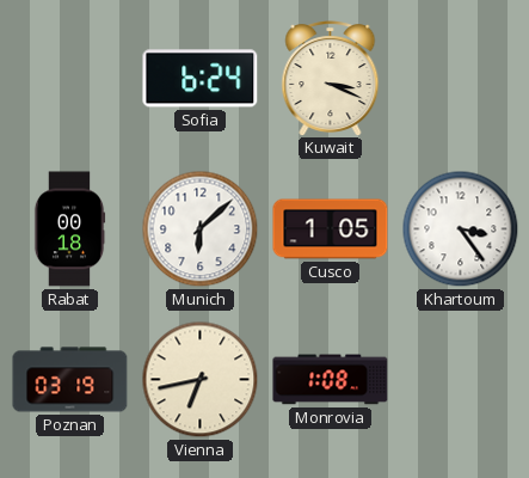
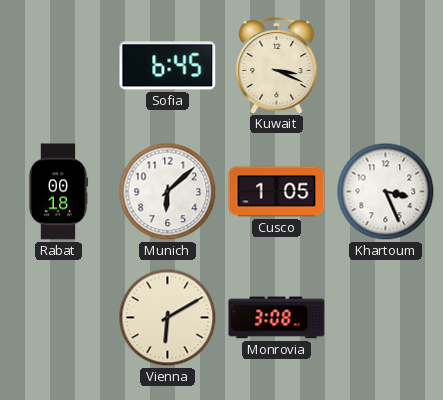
Sofia: 6:24 -> 6:45
Khartoum: 3:24 -> 3:26
Poznan: 03:19 -> none
Vienna: 6:43 -> 6:10
Monrovia: 1:08 -> 3:08
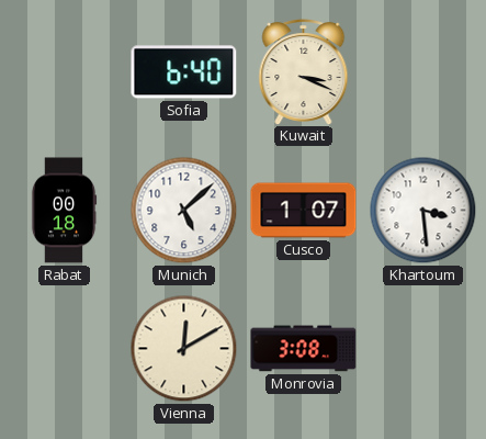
Sofia: 6:45 -> 6:40
Munich: 6:08 -> 5:08
Cusco: 1:05 -> 1:07
Khartoum: 3:26 -> 3:29
Vienna: 6:10 -> 12:10
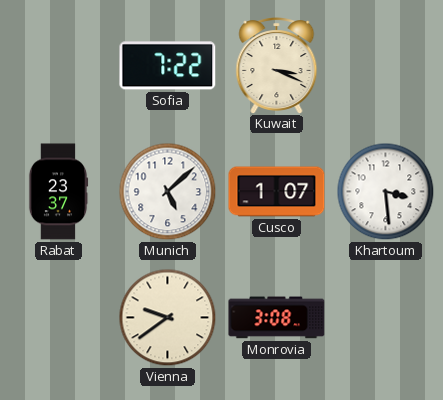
Sofia: 6:40 -> 7:22
Rabat: 00:18 -> 23:37
Vienna: 12:10 -> 9:39
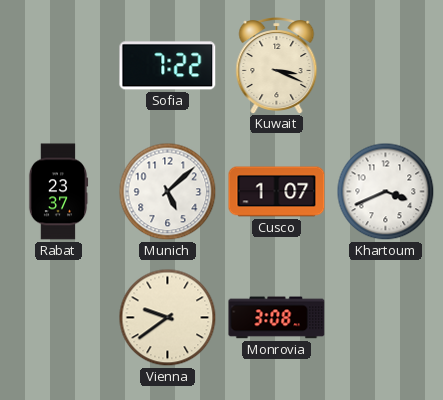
Khartoum: 3:29 -> 3:41
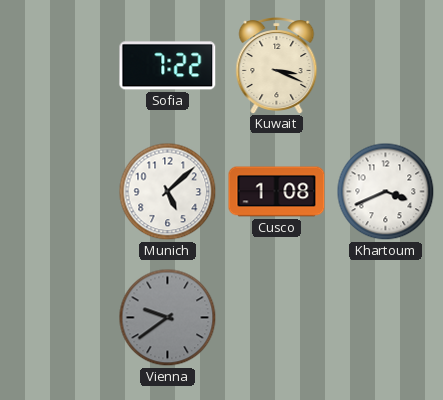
Rabat: 23:37 -> none
Cusco: 1:07 -> 1:08
Vienna dial: cream -> grey
Monrovia: 3:08 -> none
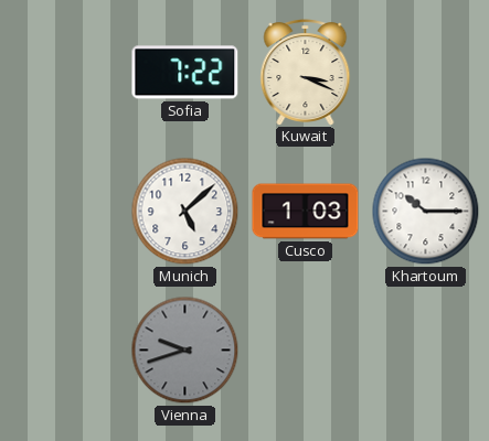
Cusco: 1:08 -> 1:03
Khartoum: 3:41 -> 10:15
Vienna: 9:39 -> 9:42
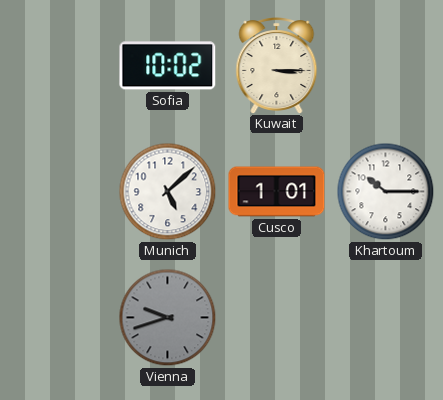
Sofia: 7:22 -> 10:02
Kuwait: 3:19 -> 3:15
Cusco: 1:03 -> 1:01
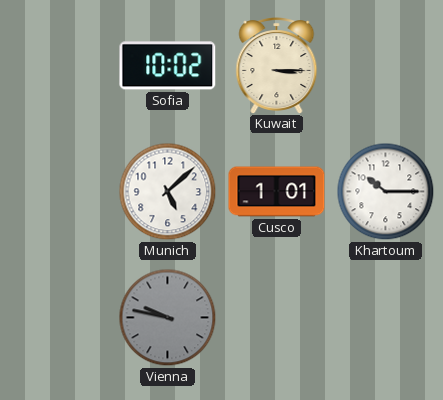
Vienna: 9:42 -> 9:47
